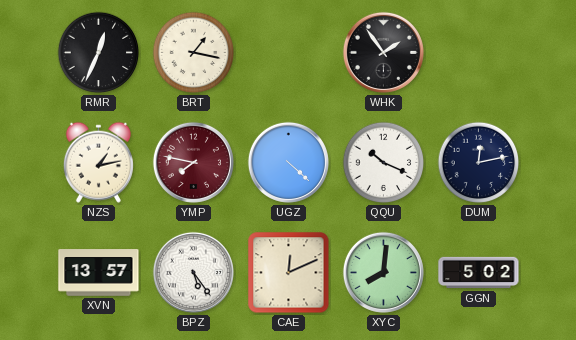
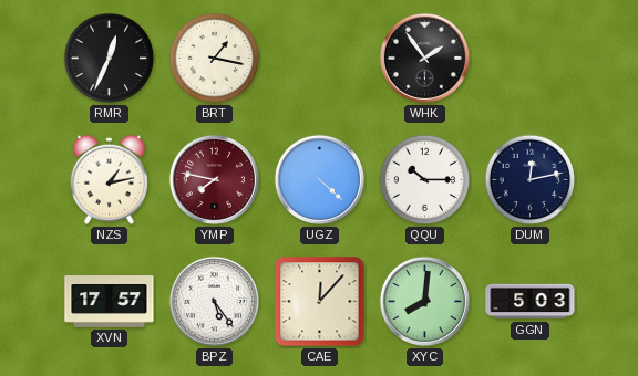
QQU: 10:19 -> 10:15
XVN: 13:57 -> 17:57
CAE: 12:11 -> 12:07
GGN: 5:02 -> 5:03
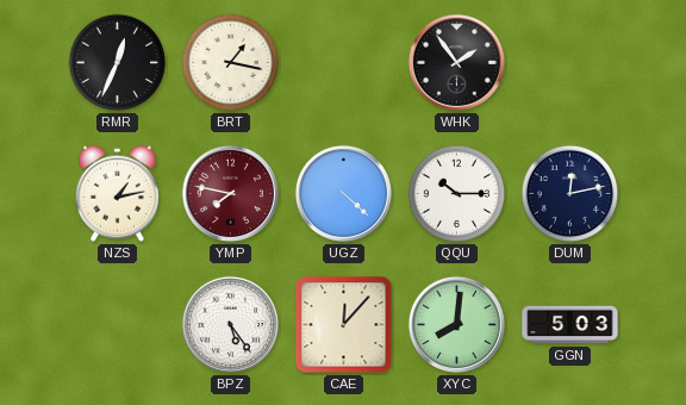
XVN: 17:57 -> none
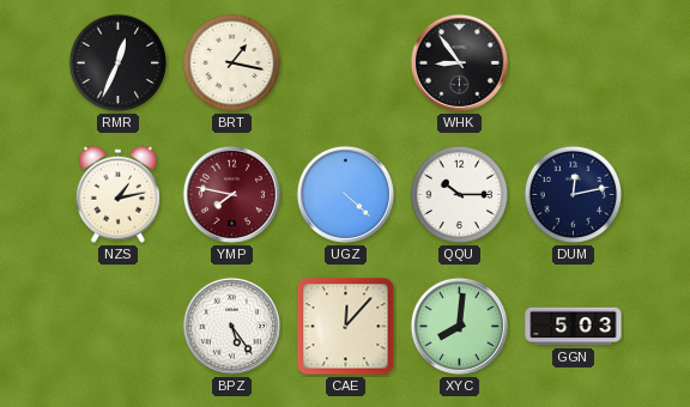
WHK: 1:54 -> 8:54
